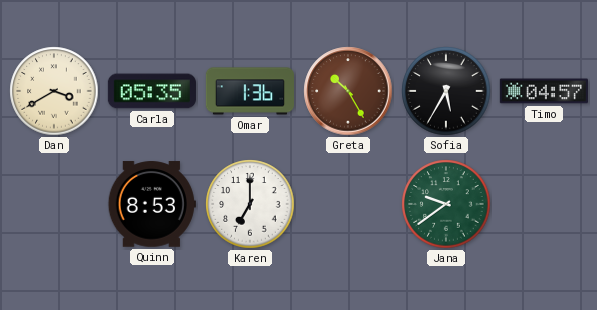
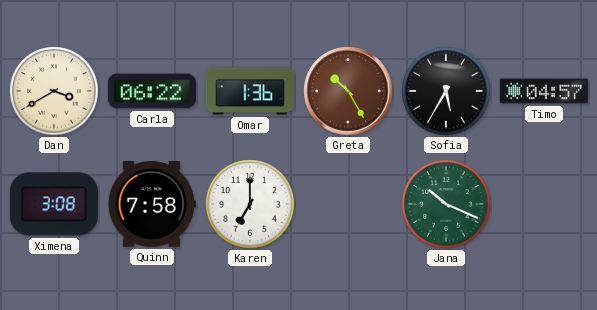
Carla: 05:35 -> 06:22
Ximena: none -> 3:08
Quinn: 8:53 -> 7:58
Jana: 9:39 -> 10:19
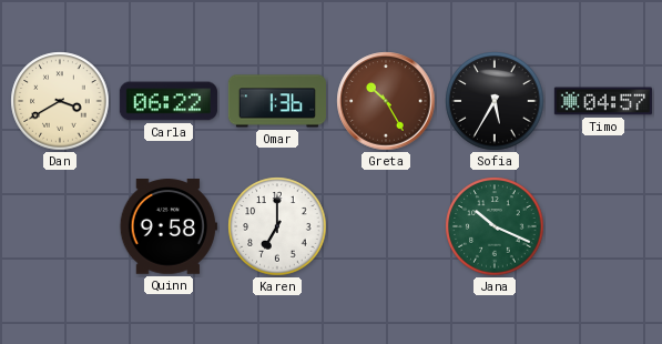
Ximena: 3:08 -> none
Quinn: 7:58 -> 9:58
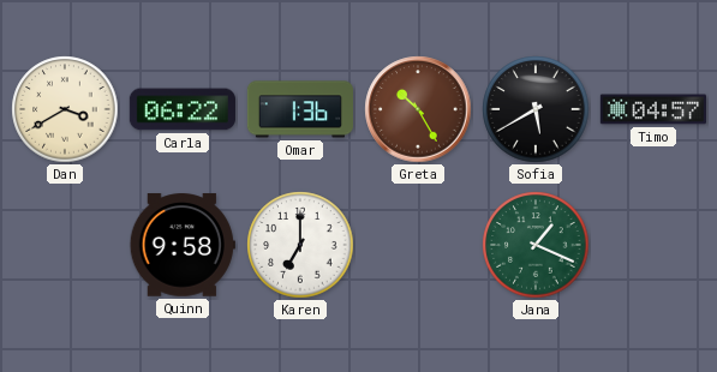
Sofia: 5:35 -> 5:40
Jana: 10:19 -> 1:19
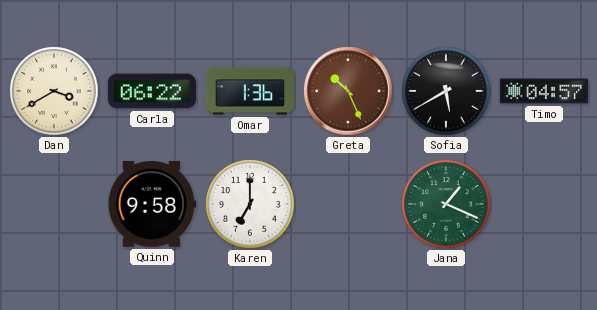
Greta: 10:25 -> 10:26
